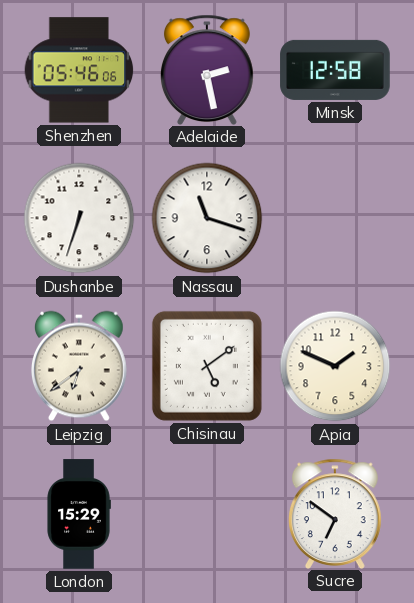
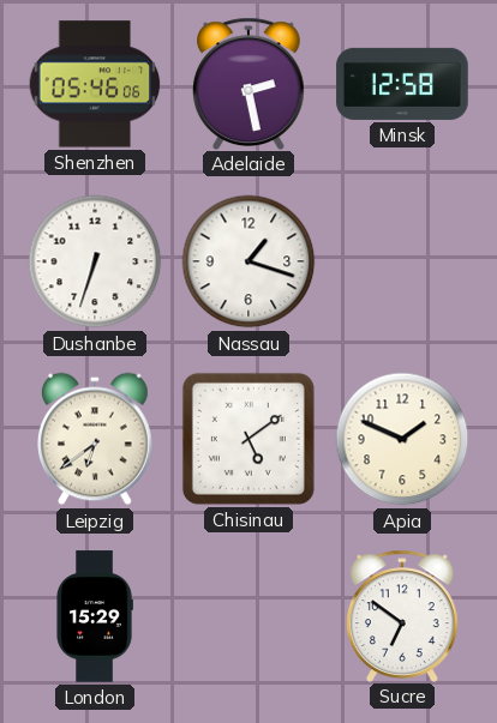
Nassau: 11:18 -> 1:18
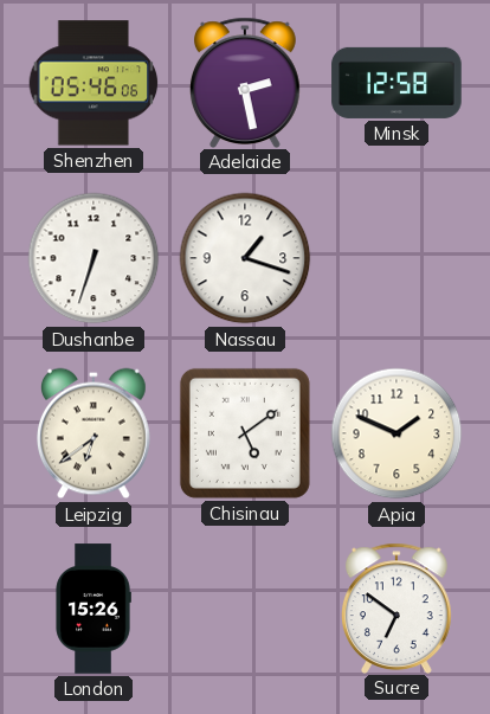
London: 15:29 -> 15:26
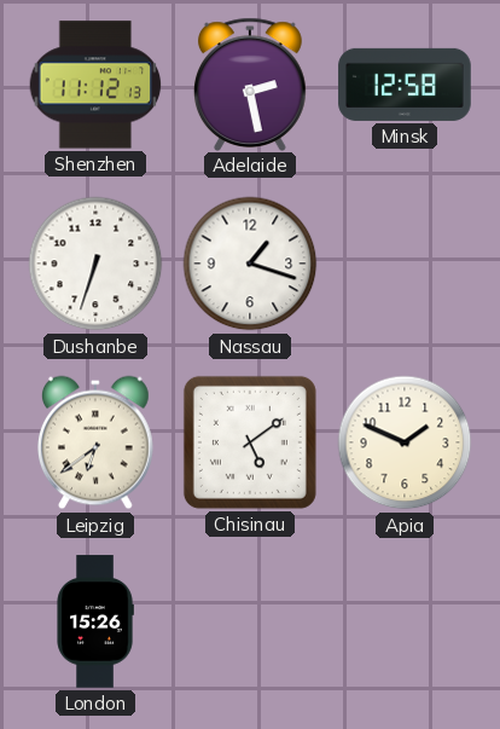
Shenzhen: 05:46 -> 11:12
Sucre: 6:51 -> none
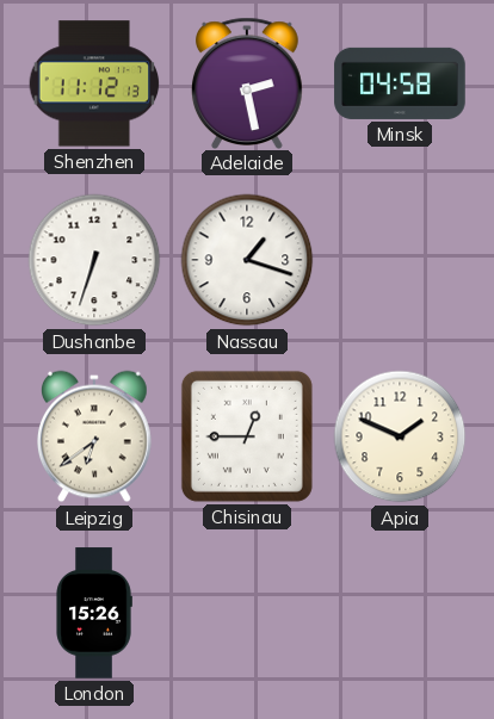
Minsk: 12:58 -> 04:58
Chisinau: 5:09 -> 12:45
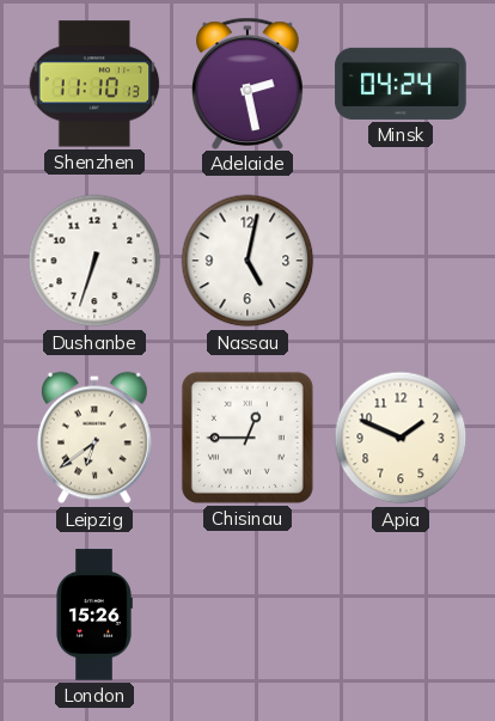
Shenzhen: 11:12 -> 11:10
Minsk: 04:58 -> 04:24
Nassau: 1:18 -> 5:02
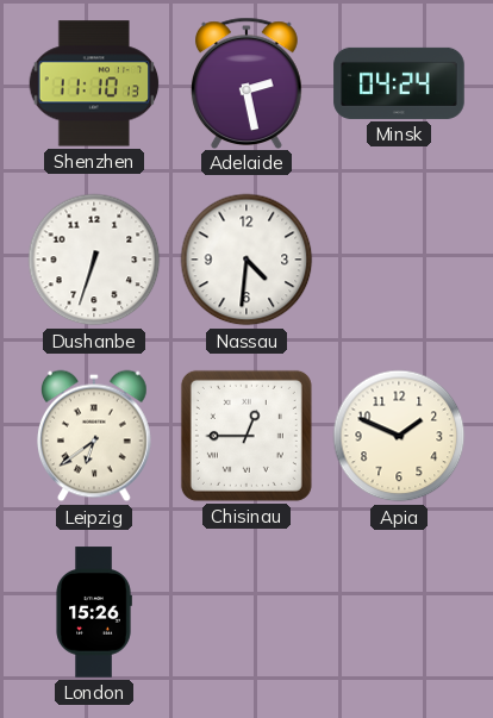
Nassau: 5:02 -> 4:31
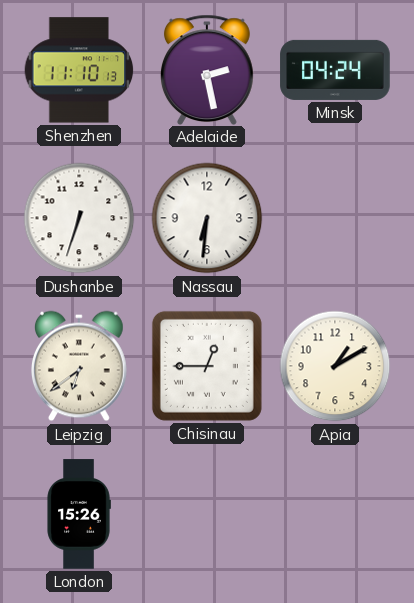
Nassau: 4:31 -> 6:31
Apia: 1:49 -> 1:10
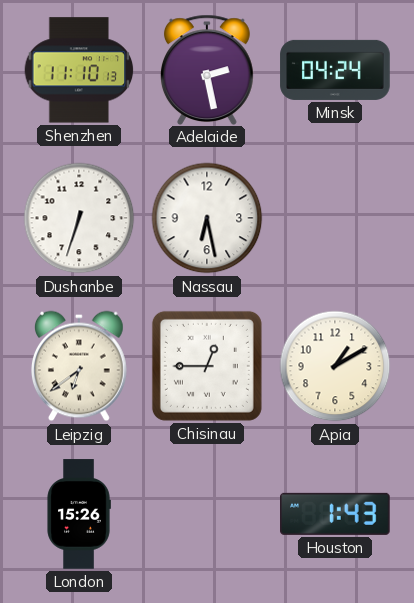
Nassau: 6:31 -> 6:28
Houston: none -> 1:43
